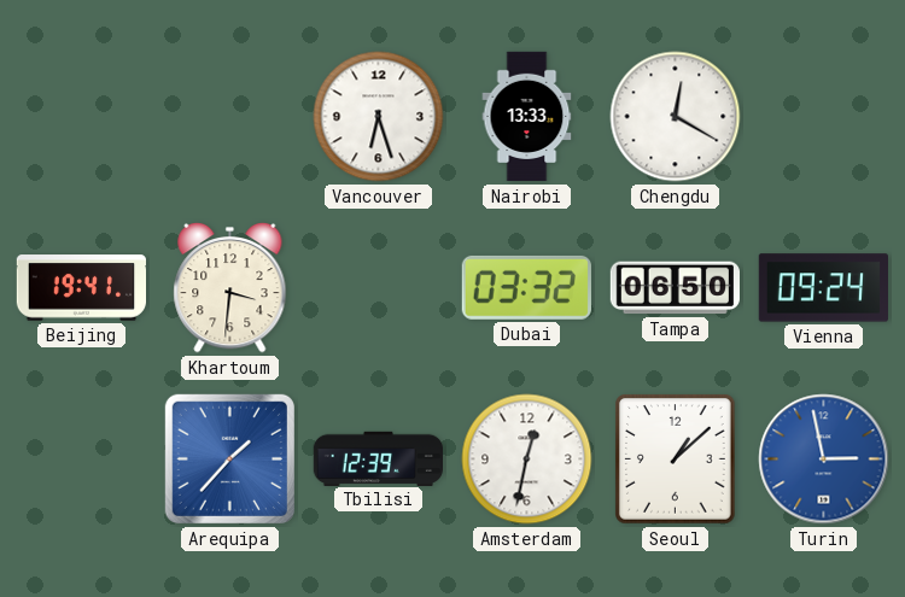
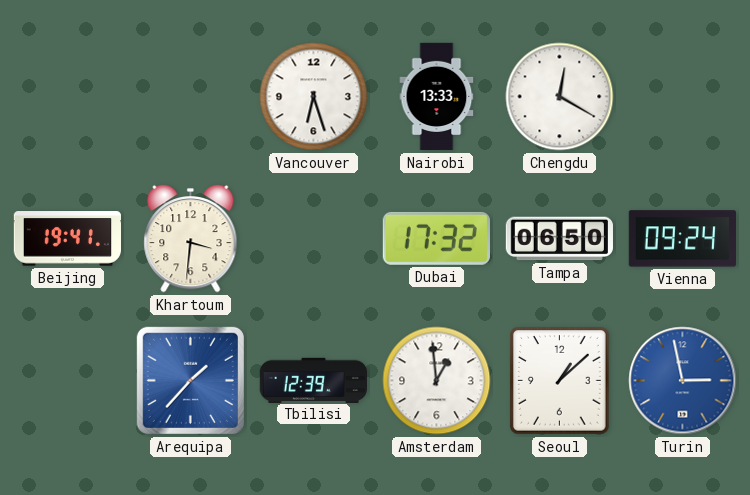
Dubai: 03:32 -> 17:32
Amsterdam: 12:32 -> 12:59
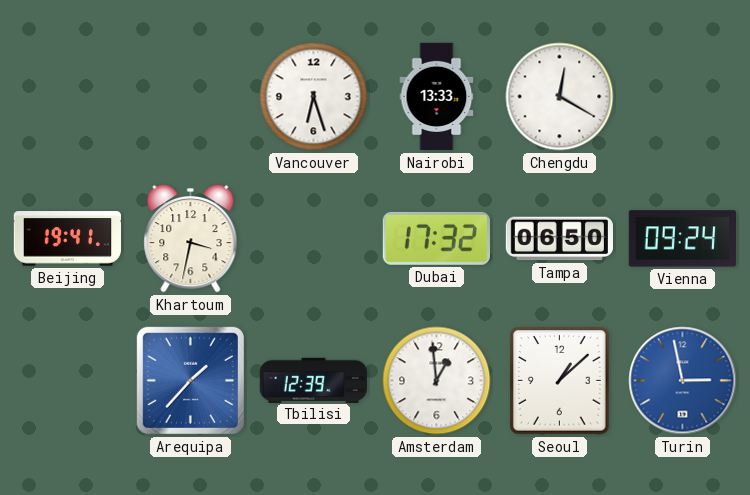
Khartoum: 3:31 -> 3:32
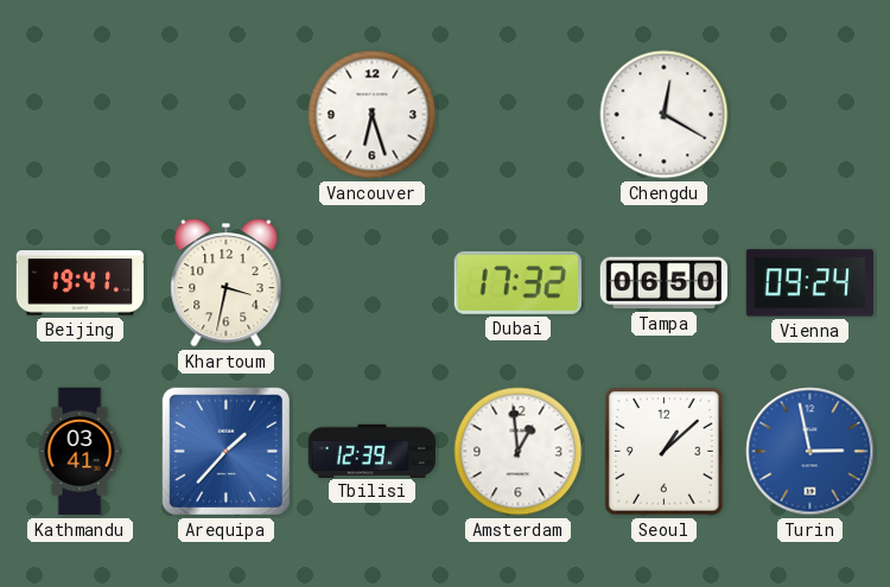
Nairobi: 13:33 -> none
Kathmandu: none -> 03:41
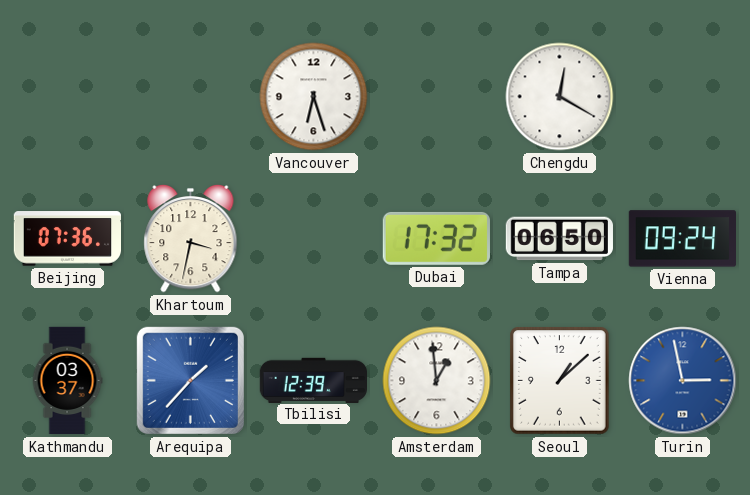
Beijing: 19:41 -> 07:36
Kathmandu: 03:41 -> 03:37
